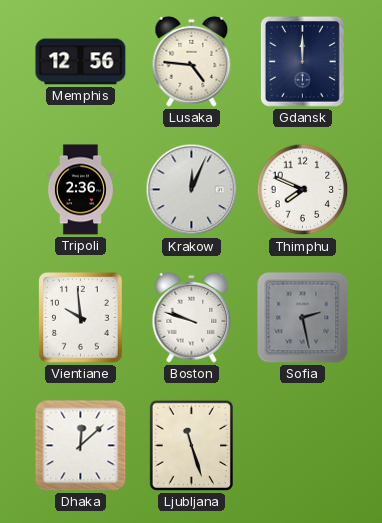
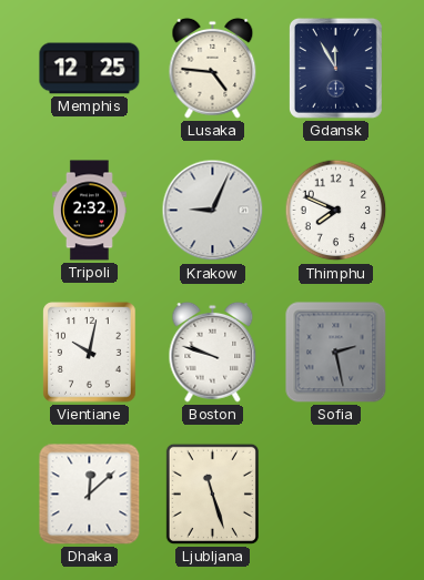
Memphis: 12:56 -> 12:25
Gdansk: 12:00 -> 11:55
Tripoli: 2:36 -> 2:32
Krakow: 12:04 -> 9:04
Vientiane: 9:59 -> 10:02
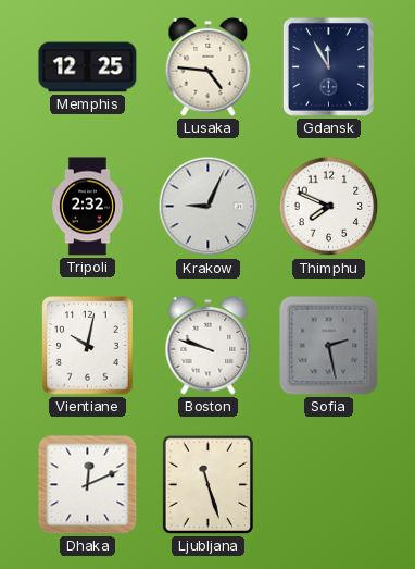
Dhaka: 12:08 -> 12:11
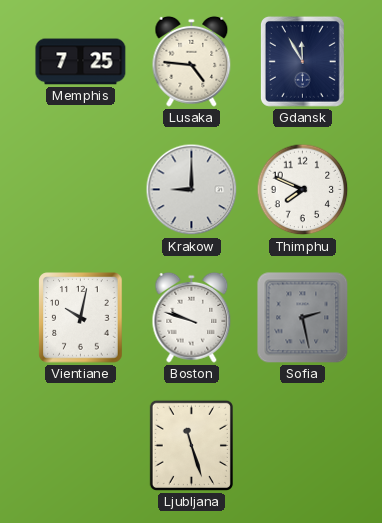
Memphis: 12:25 -> 7:25
Tripoli: 2:32 -> none
Krakow: 9:04 -> 9:00
Dhaka: 12:11 -> none
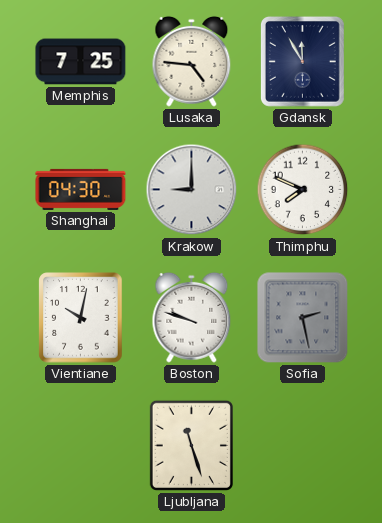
Shanghai: none -> 04:30
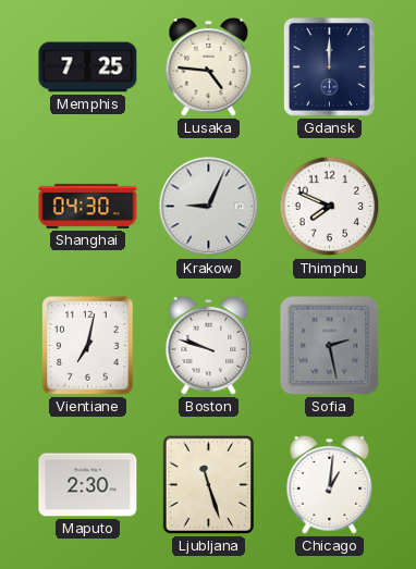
Gdansk: 11:55 -> 12:00
Krakow: 9:00 -> 9:04
Vientiane: 10:02 -> 7:02
Maputo: none -> 2:30
Chicago: none -> 1:01
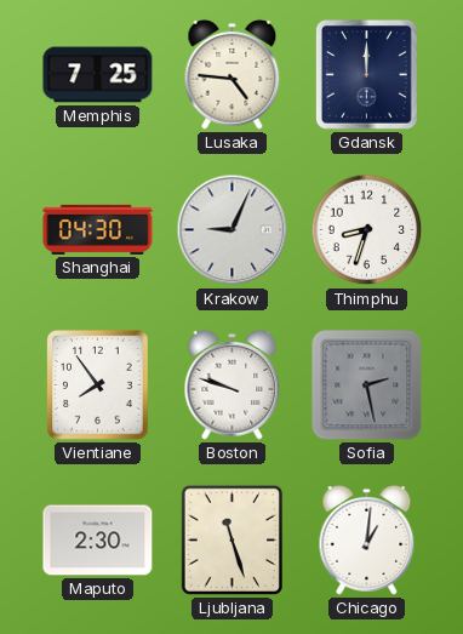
Thimphu: 7:49 -> 8:33
Vientiane: 7:02 -> 7:54
